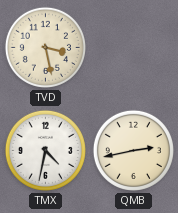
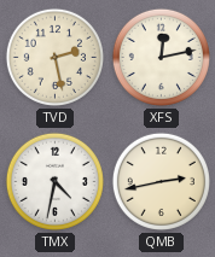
TVD: 3:28 -> 2:28
XFS: none -> 12:13
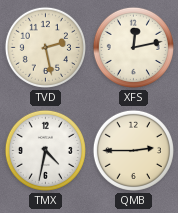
QMB: 2:43 -> 2:45
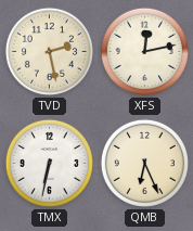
TMX: 4:32 -> 6:32
QMB: 2:45 -> 6:26
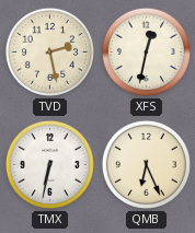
XFS: 12:13 -> 12:32
